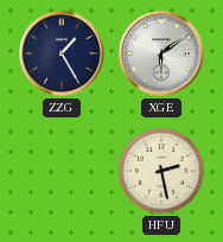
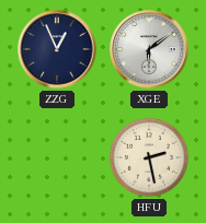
ZZG: 1:25 -> 12:56
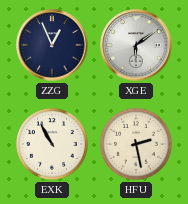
EXK: none -> 10:55
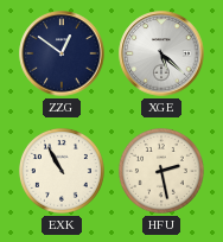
ZZG: 12:56 -> 12:51
XGE: 6:09 -> 5:22
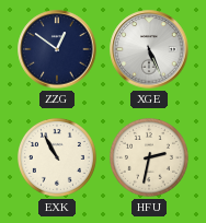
XGE: 5:22 -> 5:26
HFU: 2:28 -> 2:32
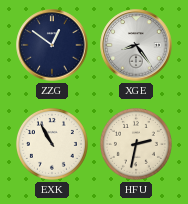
XGE: 5:26 -> 8:24
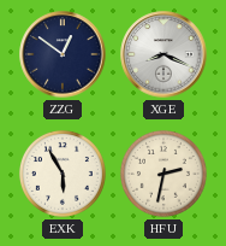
XGE: 8:24 -> 8:19
EXK: 10:55 -> 5:55
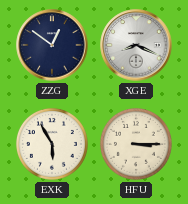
HFU: 2:32 -> 3:15
